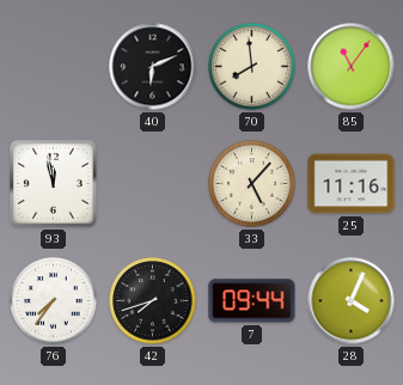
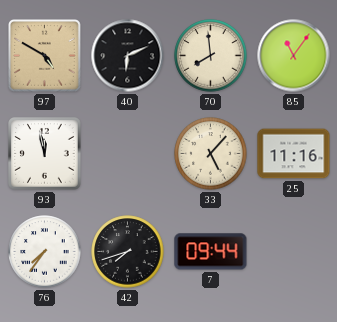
97: none -> 4:50
28: 4:04 -> none
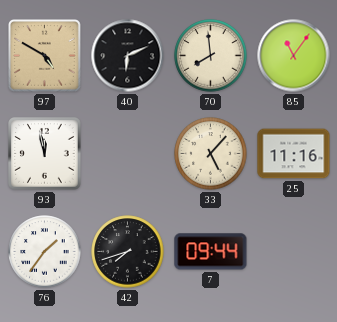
76: 7:36 -> 1:36
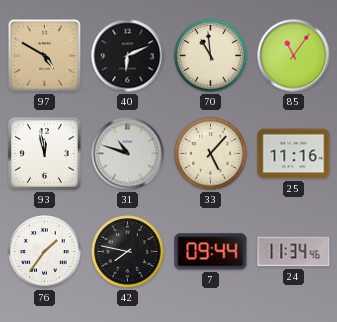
70: 7:59 -> 10:59
31: none -> 10:48
42: 7:42 -> 7:47
24: none -> 11:34
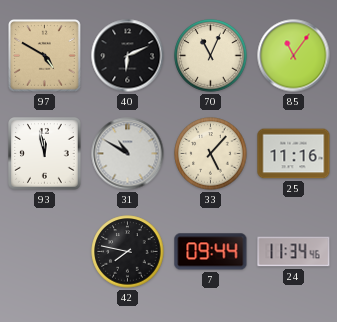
70: 10:59 -> 11:04
31: 10:48 -> 10:50
76: 1:36 -> none
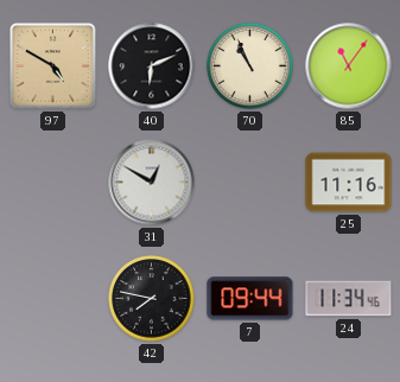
70: 11:04 -> 10:56
93: 11:58 -> none
31: 10:50 -> 12:50
33: 5:07 -> none
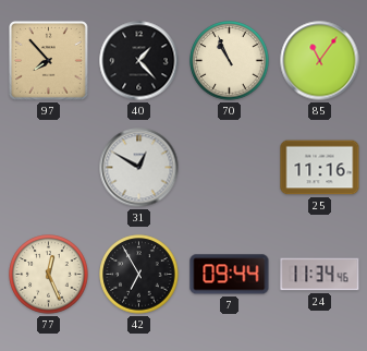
97: 4:50 -> 7:53
40: 6:11 -> 1:23
77: none -> 12:26
42: 7:47 -> 6:55
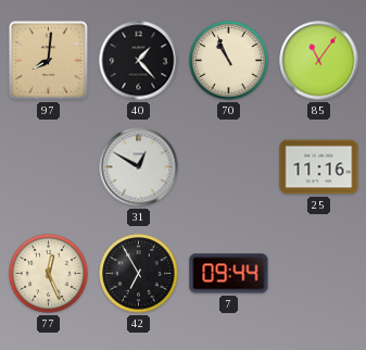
97: 7:53 -> 8:01
24: 11:34 -> none
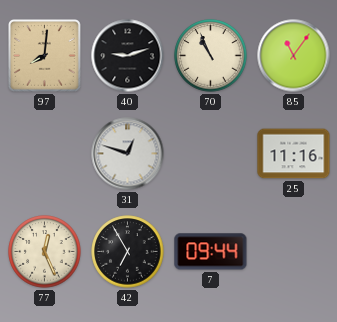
40: 1:23 -> 9:12
31: 12:50 -> 12:48
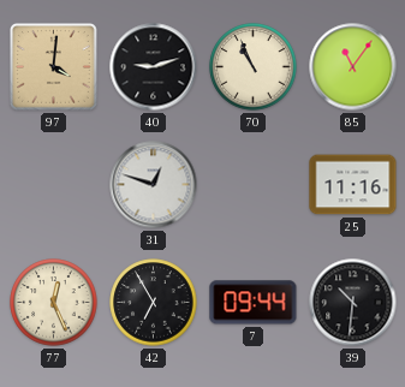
97: 8:01 -> 4:01
39: none -> 10:31
